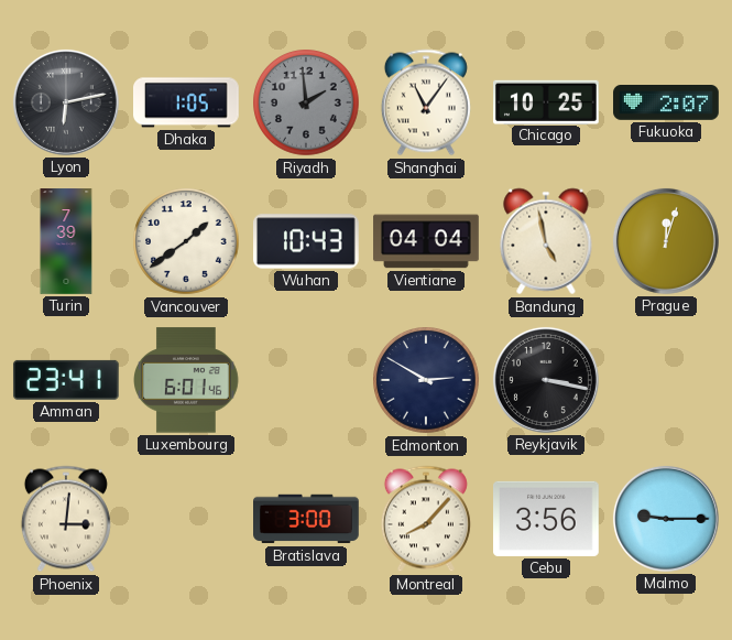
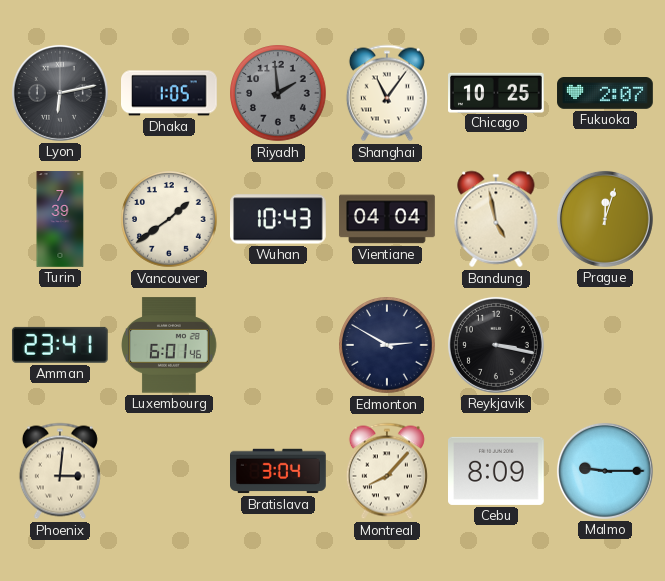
Bratislava: 3:00 -> 3:04
Cebu: 3:56 -> 8:09
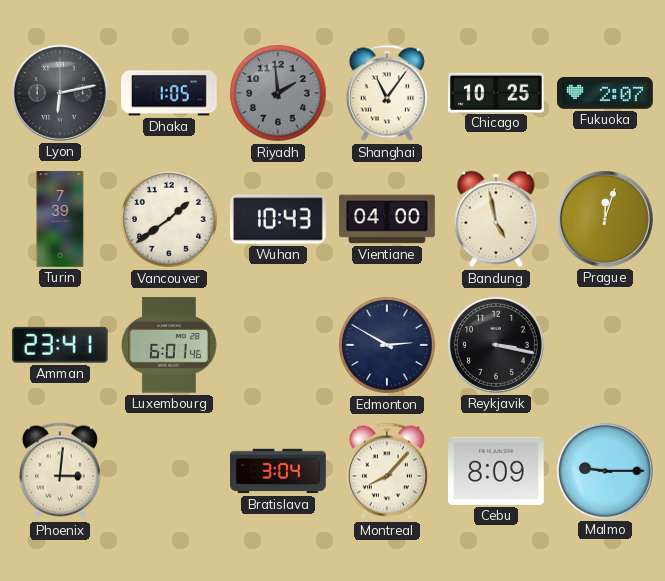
Vientiane: 04:04 -> 04:00
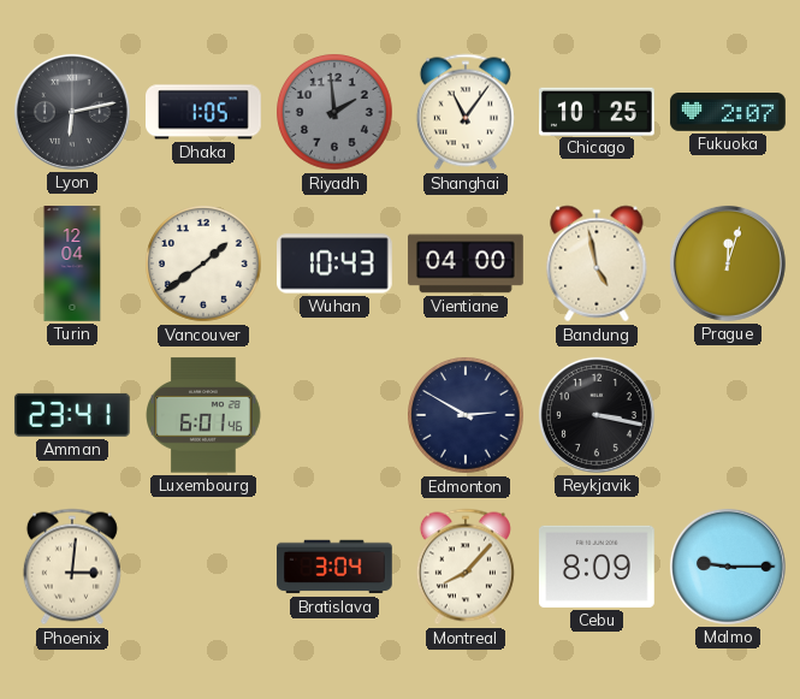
Turin: 7:39 -> 12:04
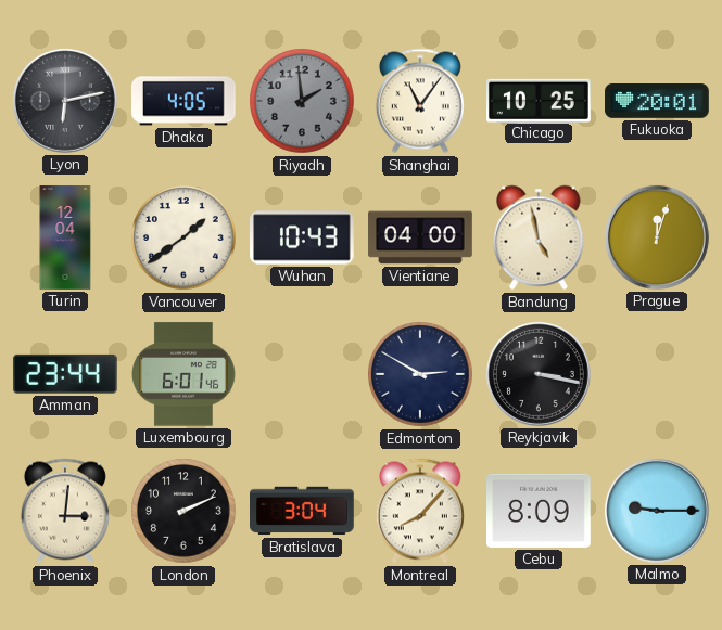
Dhaka: 1:05 -> 4:05
Fukuoka: 2:07 -> 20:01
Amman: 23:41 -> 23:44
London: none -> 2:11
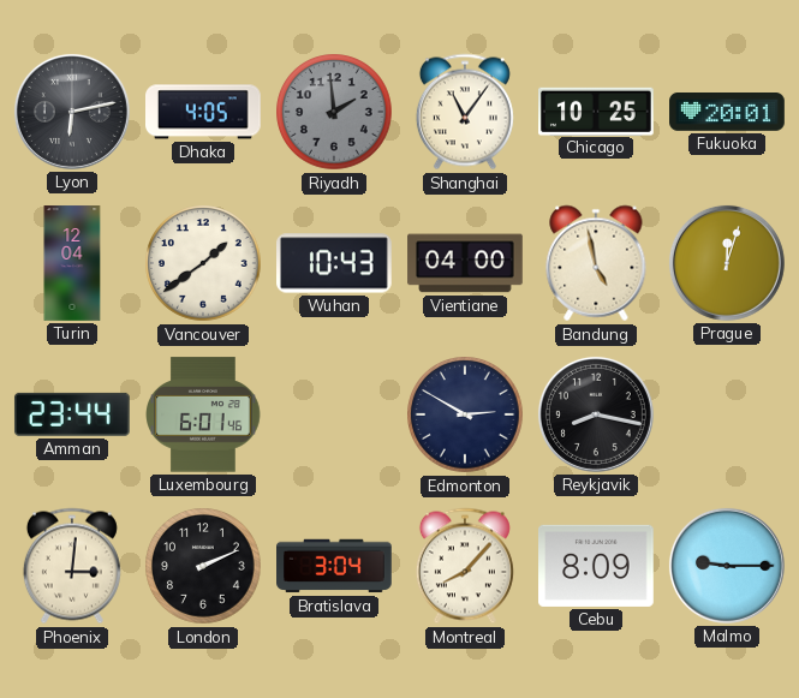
Reykjavik: 3:17 -> 8:17
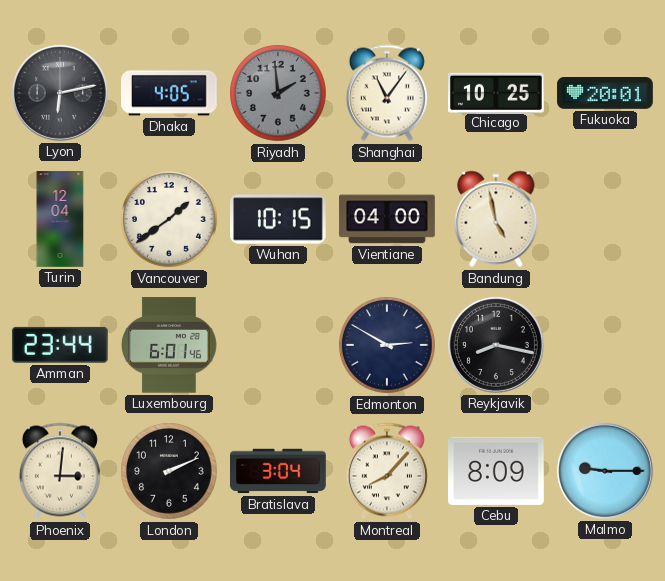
Wuhan: 10:43 -> 10:15
Prague: 12:03 -> none
